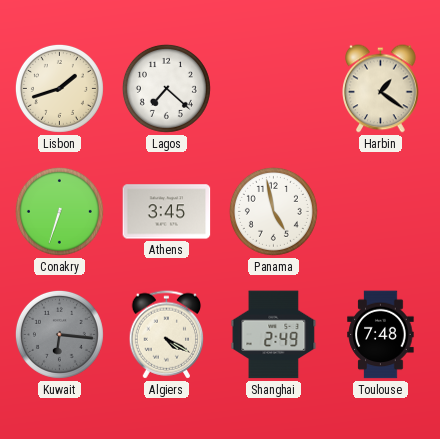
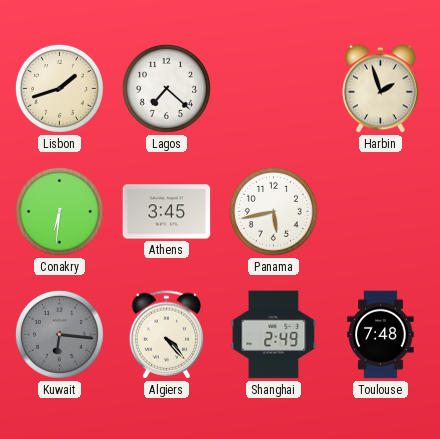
Harbin: 1:21 -> 1:57
Conakry: 6:33 -> 6:31
Panama: 4:58 -> 5:43
Algiers: 4:20 -> 4:23
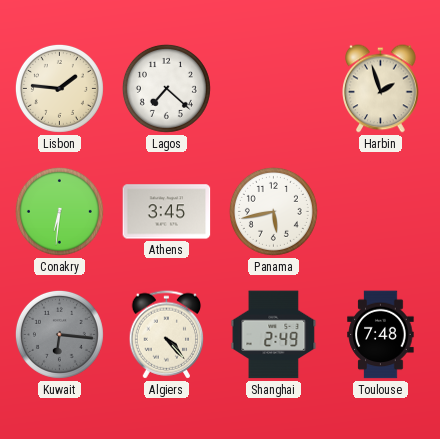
Lisbon: 1:42 -> 1:46
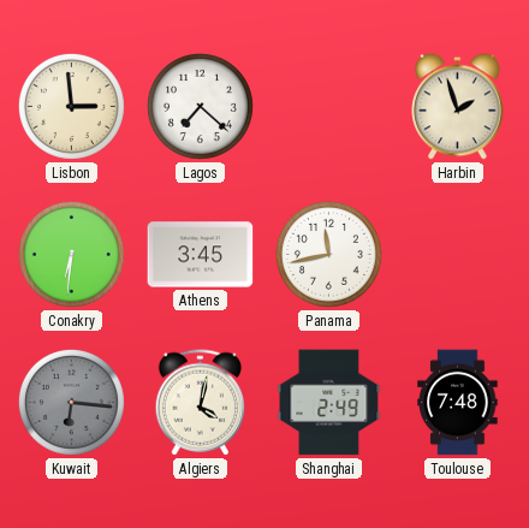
Lisbon: 1:46 -> 2:59
Panama: 5:43 -> 11:43
Algiers: 4:23 -> 4:02
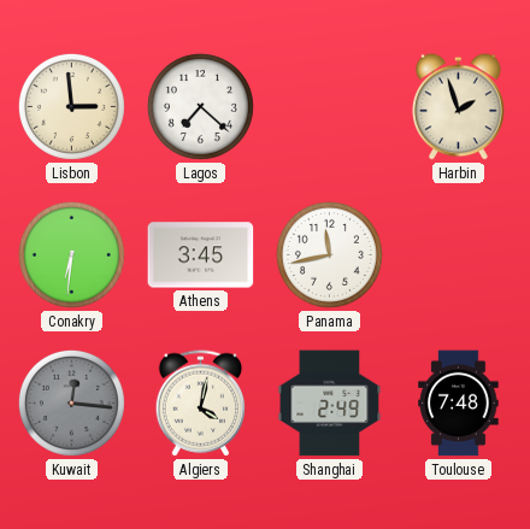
Kuwait: 6:16 -> 12:16
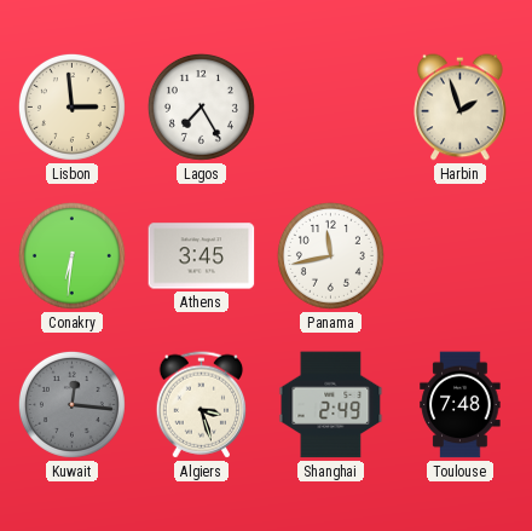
Lagos: 7:22 -> 7:25
Algiers: 4:02 -> 3:27
